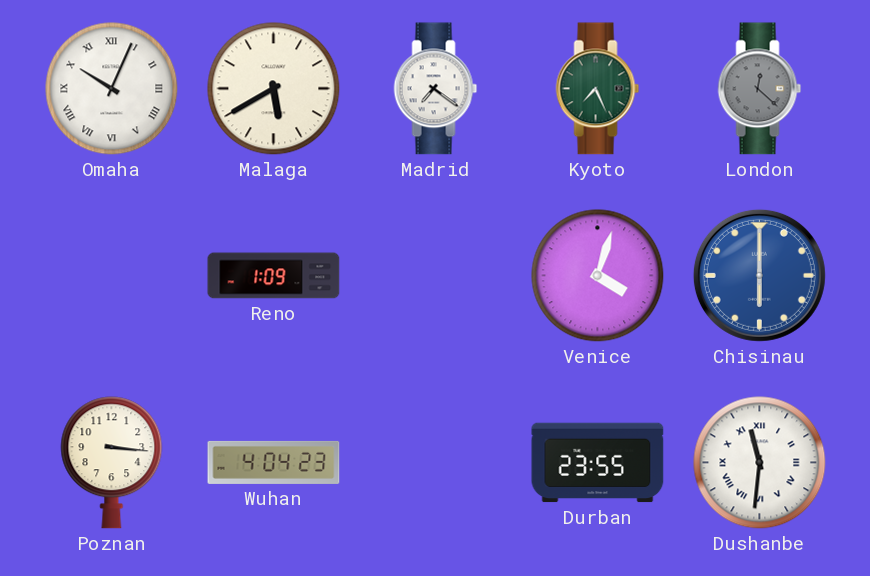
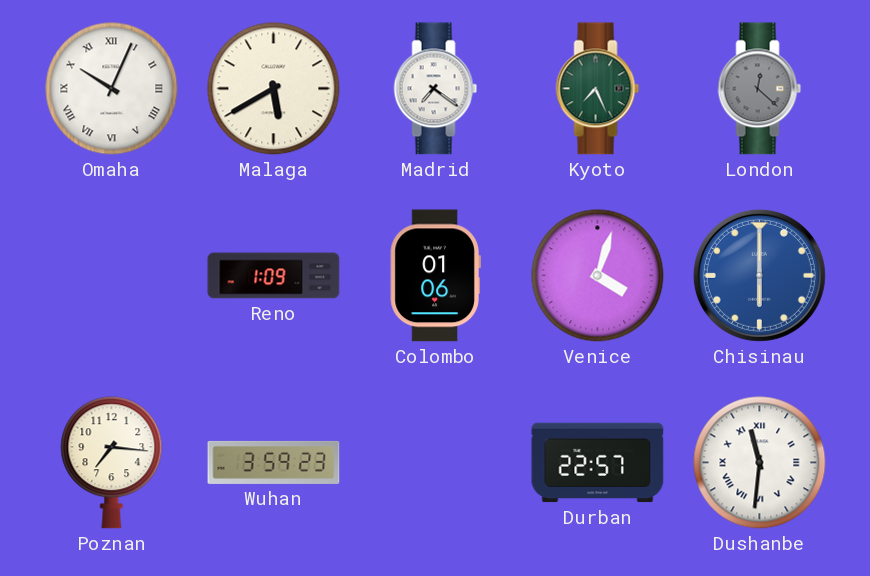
Colombo: none -> 01:06
Poznan: 3:16 -> 7:16
Wuhan: 4:04 -> 3:59
Durban: 23:55 -> 22:57
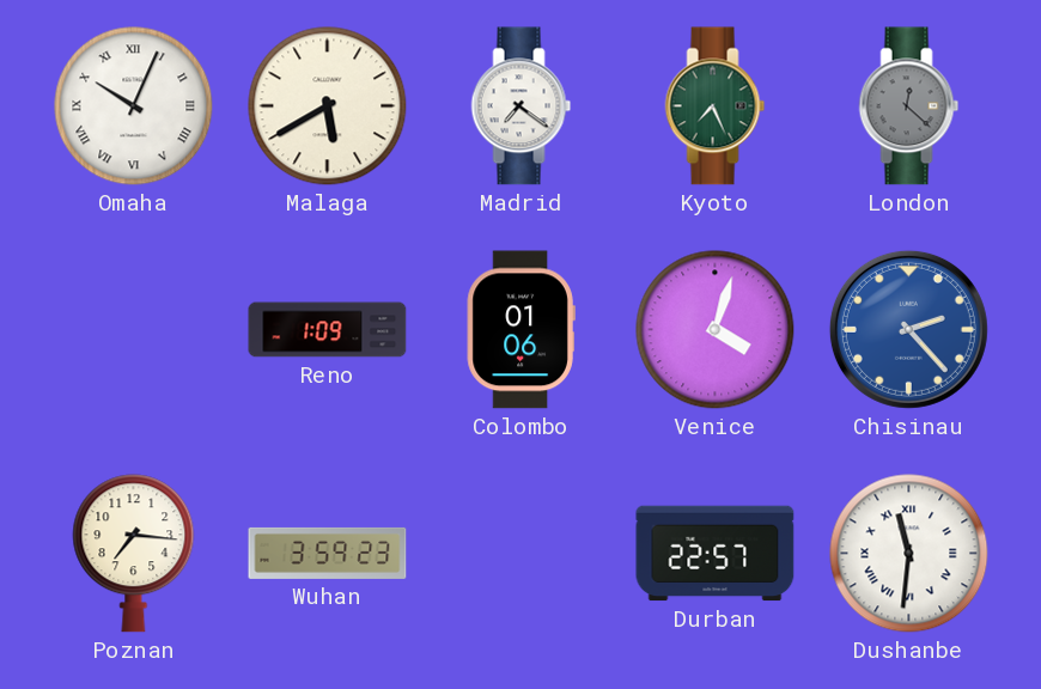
Chisinau: 6:00 -> 2:23
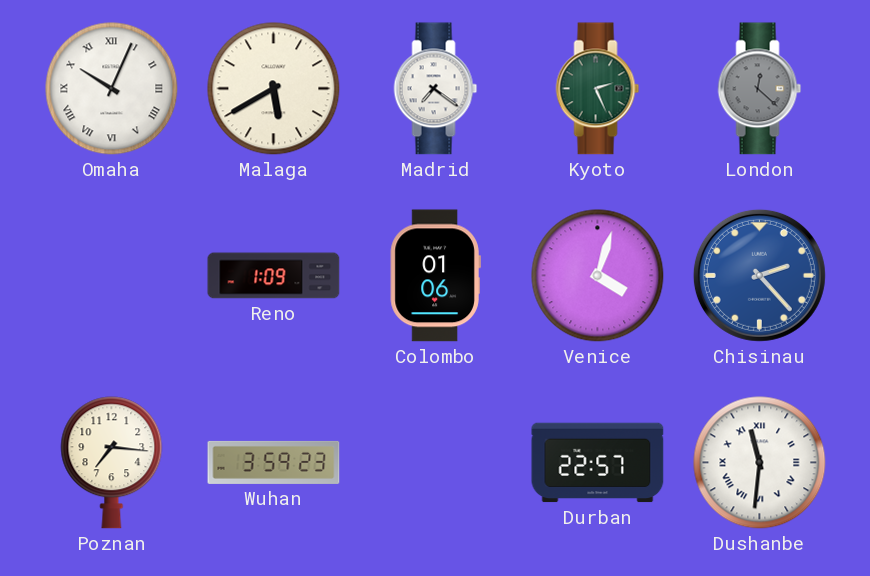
Kyoto: 7:26 -> 2:26
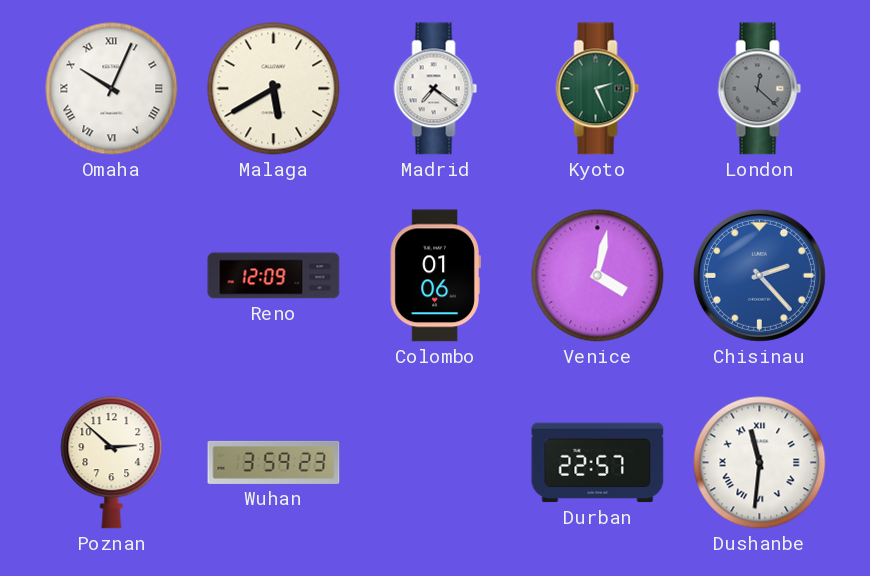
Reno: 1:09 -> 12:09
Venice: 4:03 -> 4:02
Poznan: 7:16 -> 2:52
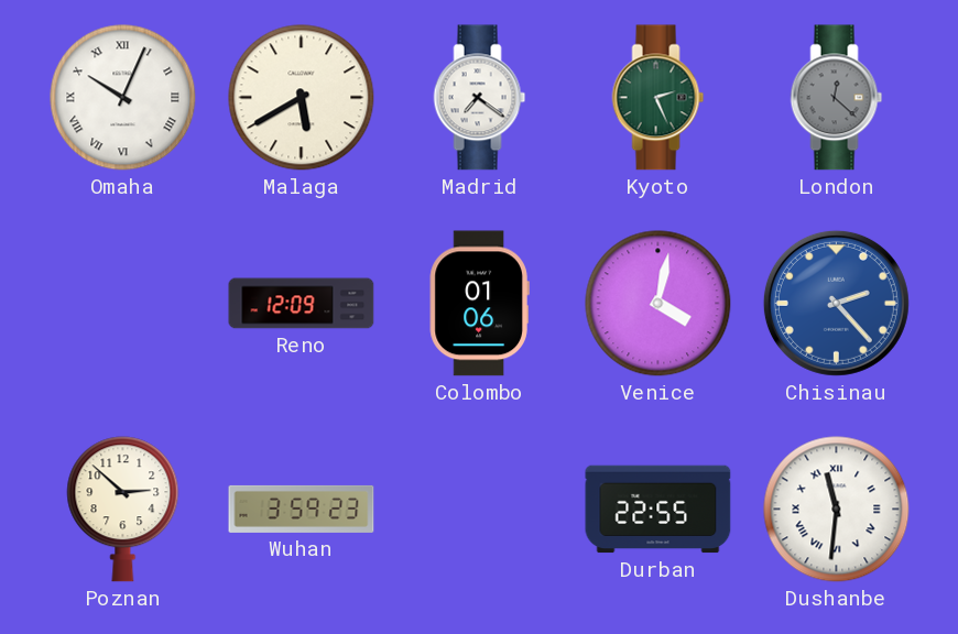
Durban: 22:57 -> 22:55
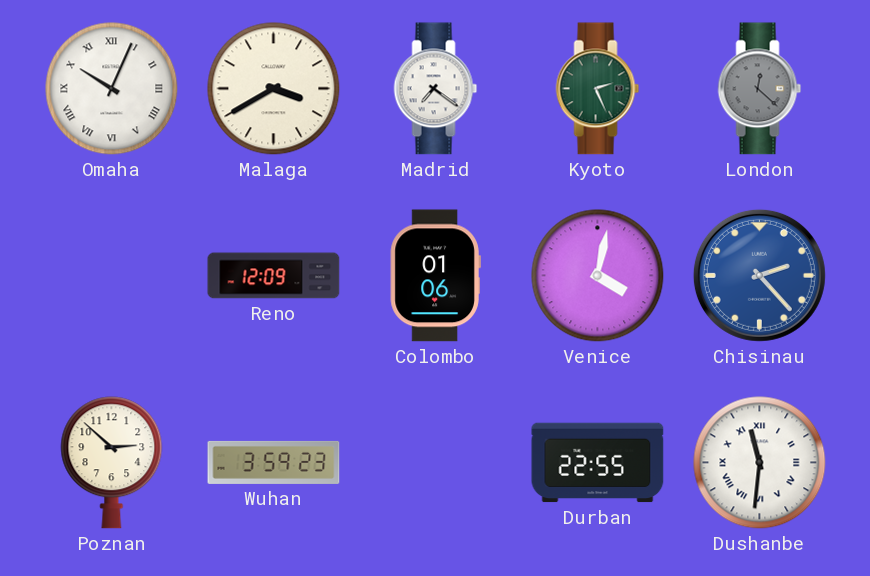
Malaga: 5:40 -> 3:40
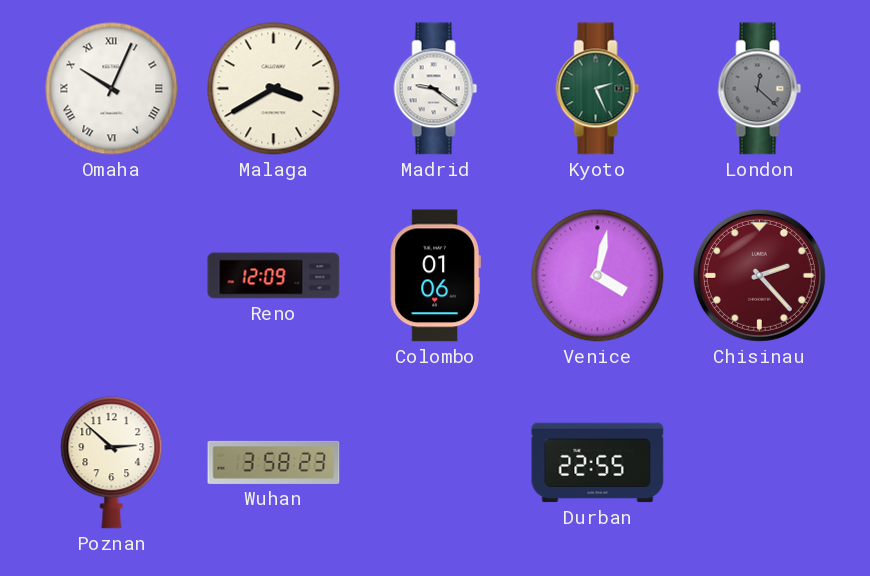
Madrid: 7:21 -> 9:21
Chisinau dial: blue -> burgundy
Wuhan: 3:59 -> 3:58
Dushanbe: 11:31 -> none
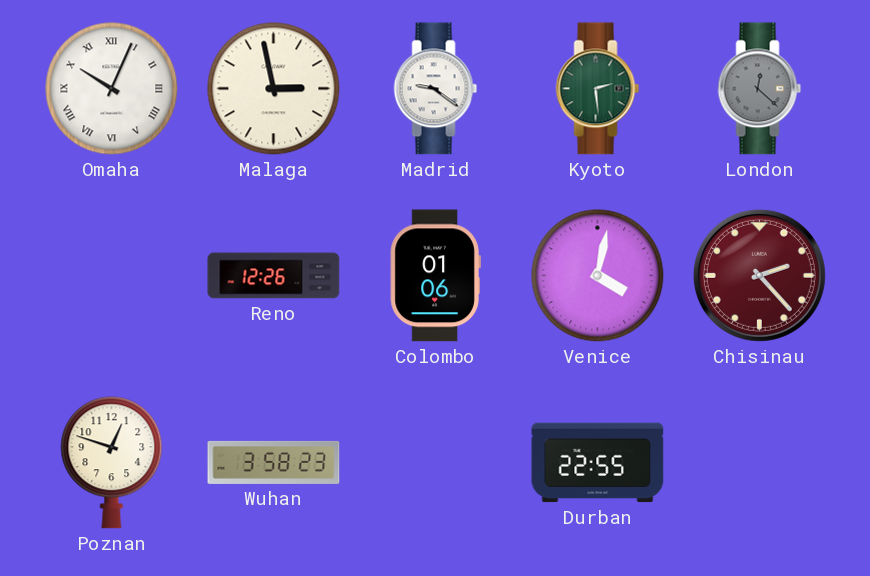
Malaga: 3:40 -> 2:58
Kyoto: 2:26 -> 2:29
Reno: 12:09 -> 12:26
Poznan: 2:52 -> 12:48
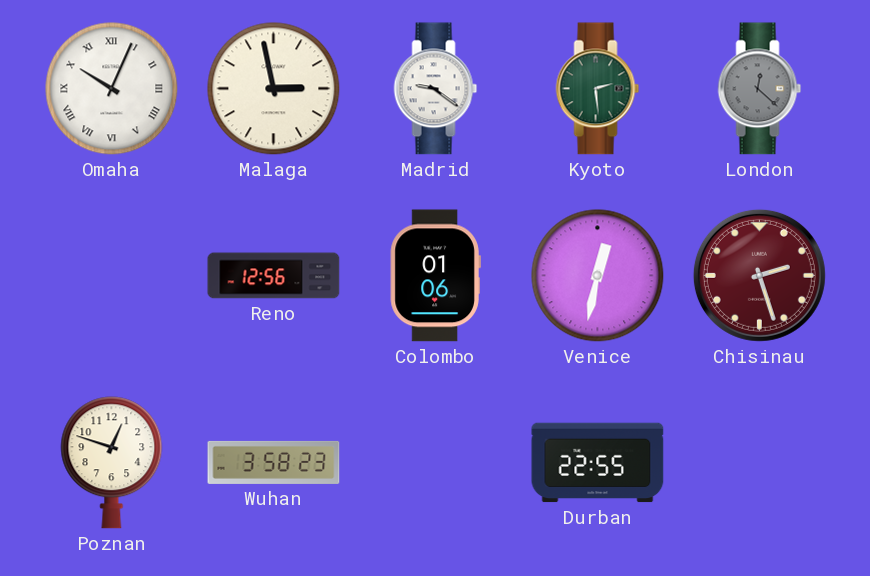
Reno: 12:26 -> 12:56
Venice: 4:02 -> 12:32
Chisinau: 2:23 -> 2:27
